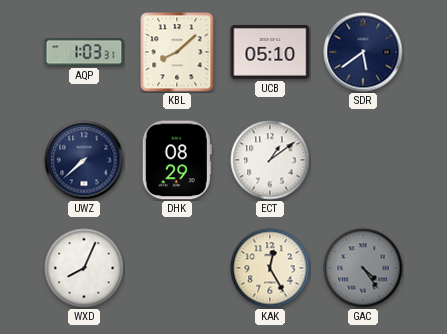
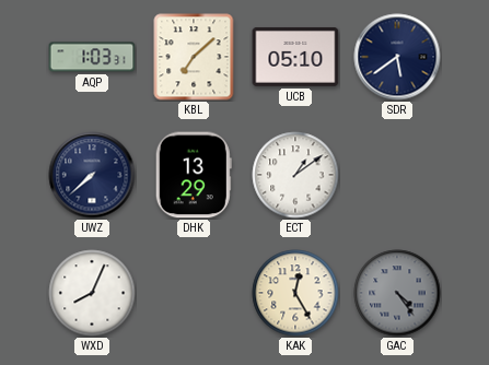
KBL: 8:08 -> 7:08
DHK: 08:29 -> 13:29
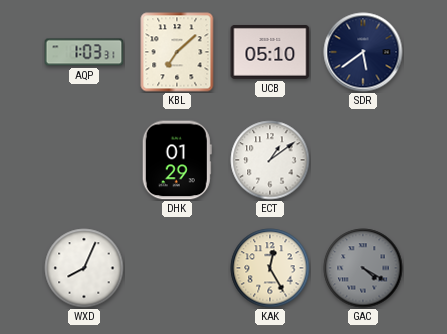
UWZ: 7:38 -> none
DHK: 13:29 -> 01:29
GAC: 4:24 -> 4:20
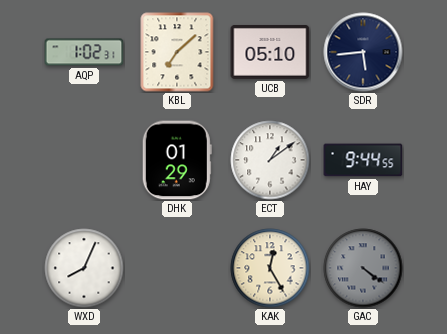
AQP: 1:03 -> 1:02
SDR: 5:39 -> 5:44
HAY: none -> 9:44
GAC: 4:20 -> 4:21
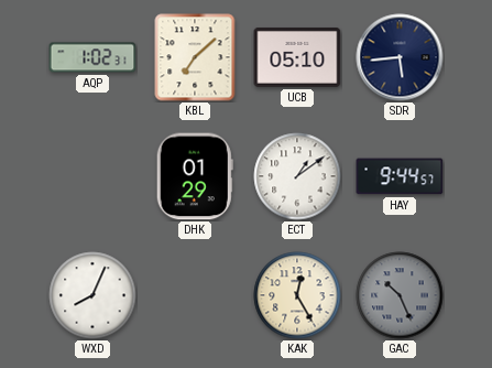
HAY: 9:44:55 -> 9:44:57
GAC: 4:21 -> 10:26
